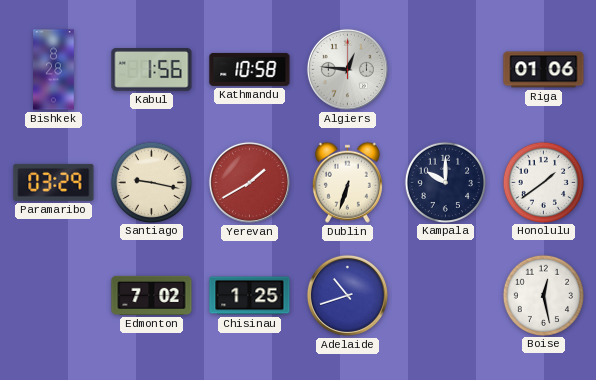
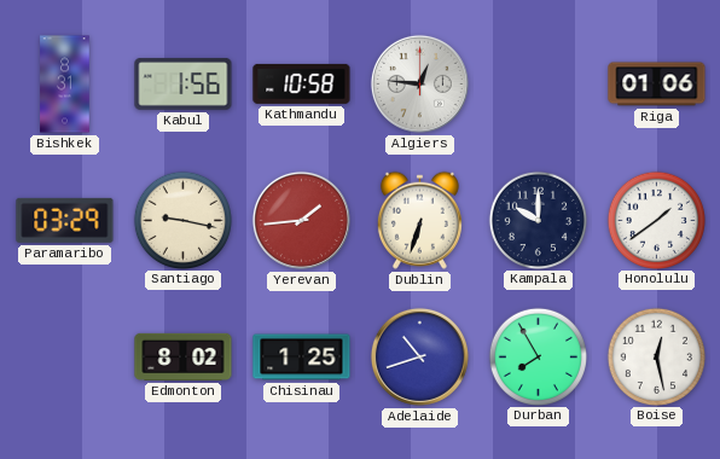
Bishkek: 8:28 -> 8:31
Yerevan: 1:40 -> 1:44
Edmonton: 7:02 -> 8:02
Durban: none -> 7:55
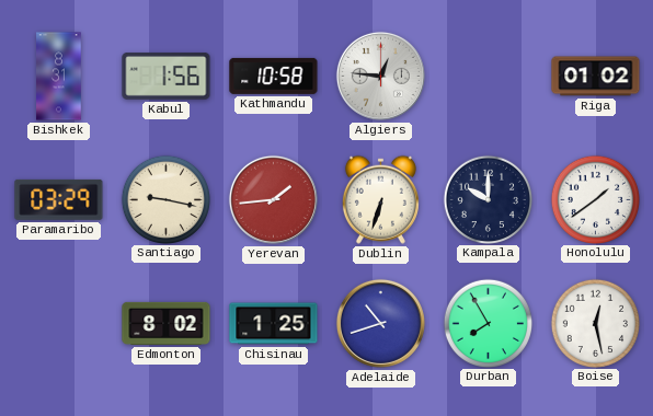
Riga: 01:06 -> 01:02
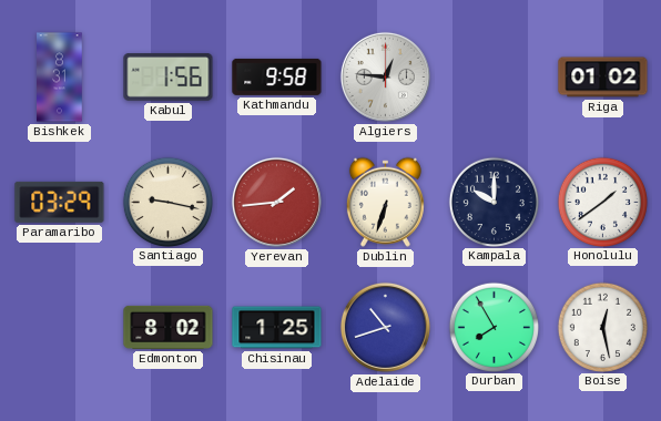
Kathmandu: 10:58 -> 9:58
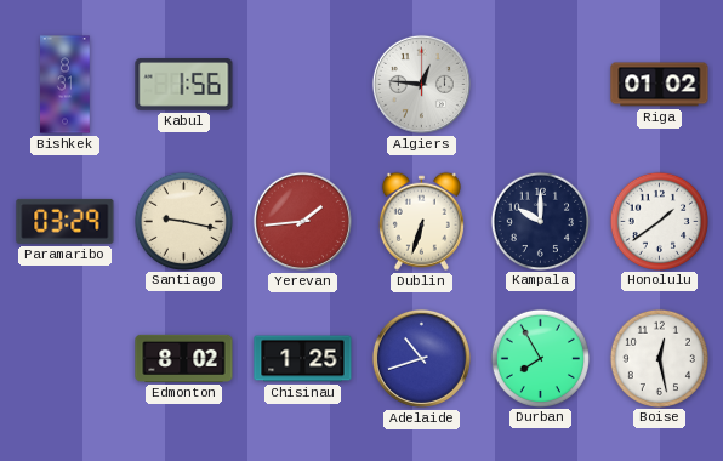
Kathmandu: 9:58 -> none
